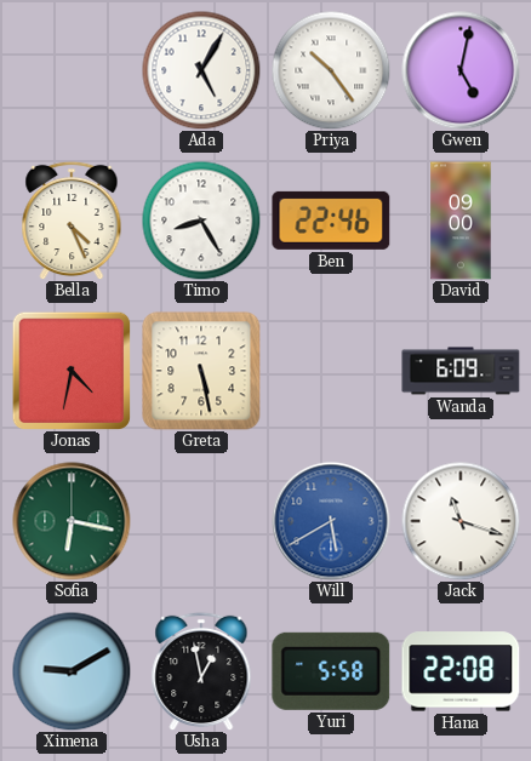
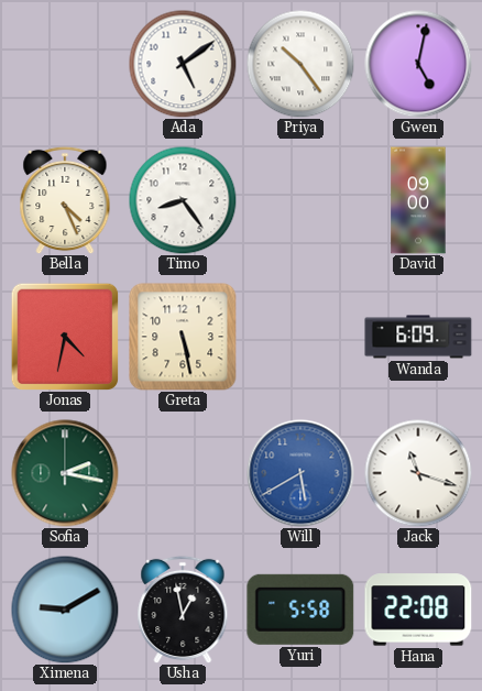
Ada: 5:05 -> 5:09
Timo: 8:25 -> 8:24
Ben: 22:46 -> none
Sofia: 6:17 -> 2:17
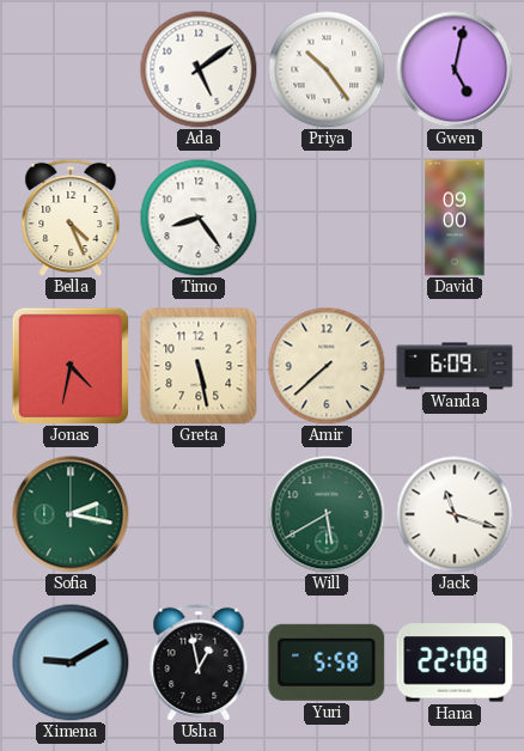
Amir: none -> 7:38
Will dial: blue -> green
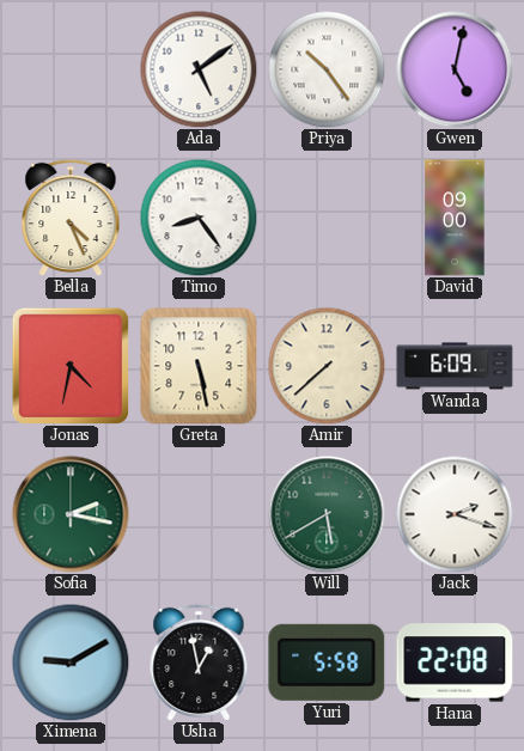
Jack: 11:18 -> 2:18
